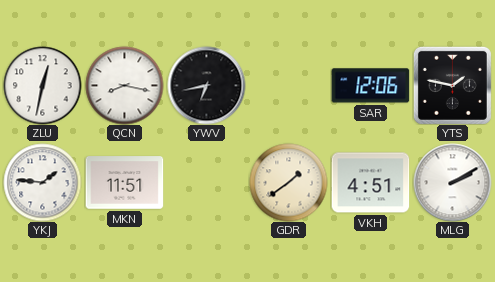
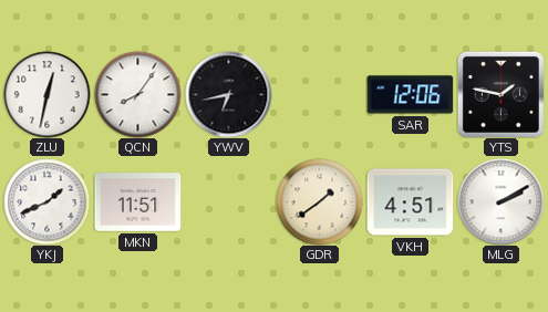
QCN: 8:17 -> 8:06
YKJ: 1:46 -> 1:41
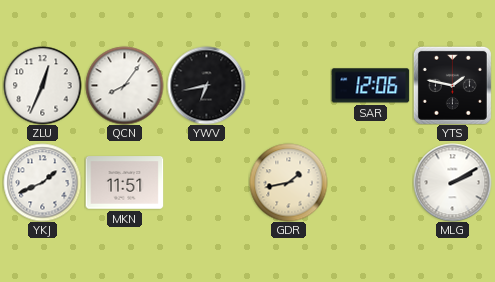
ZLU: 12:32 -> 12:34
GDR: 1:39 -> 1:43
VKH: 4:51 -> none
